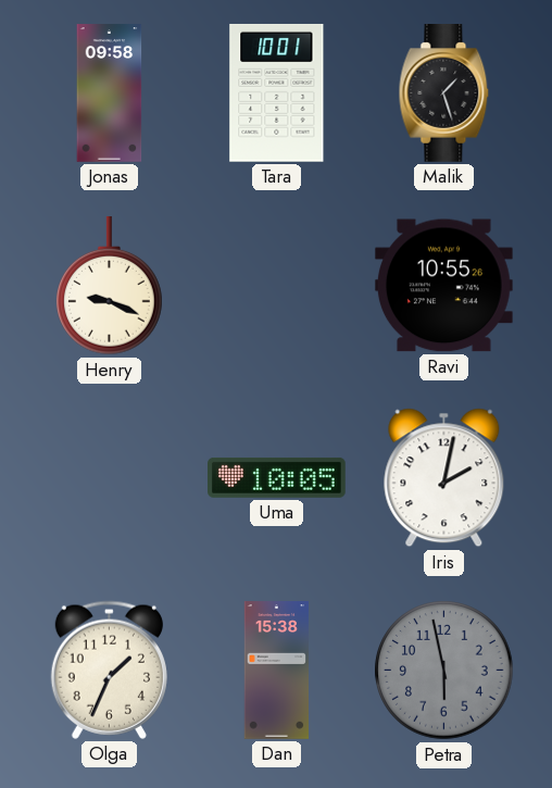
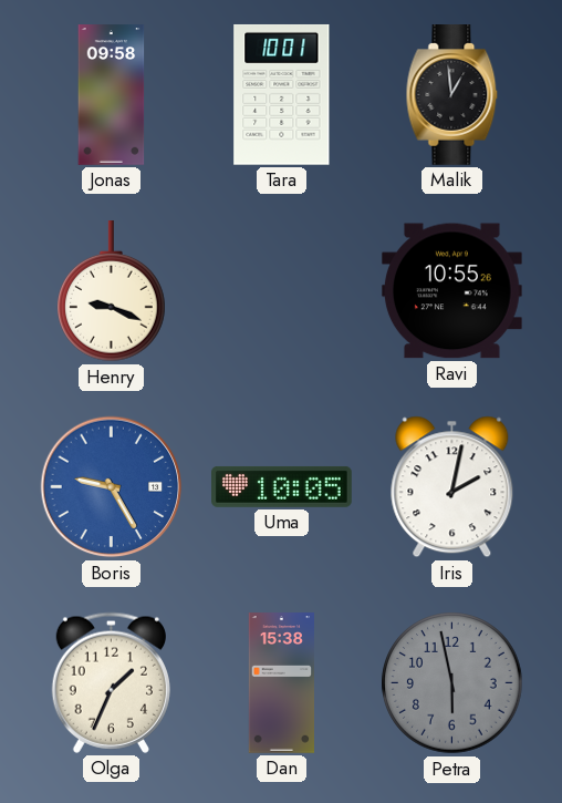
Malik: 1:27 -> 12:59
Boris: none -> 9:25
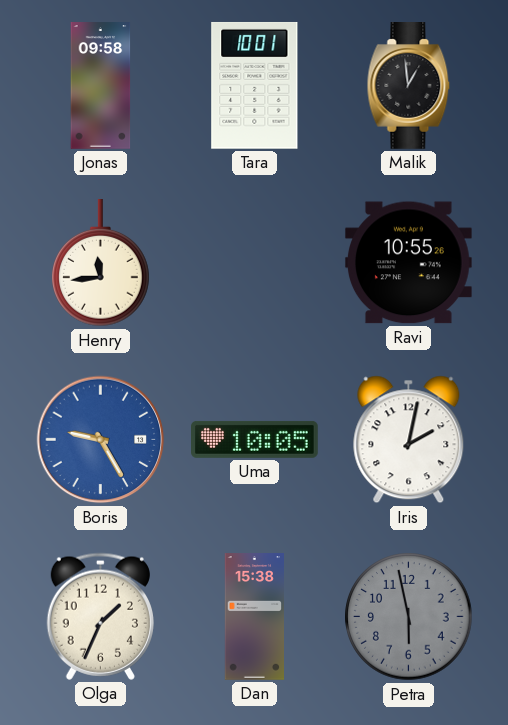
Henry: 9:19 -> 11:44
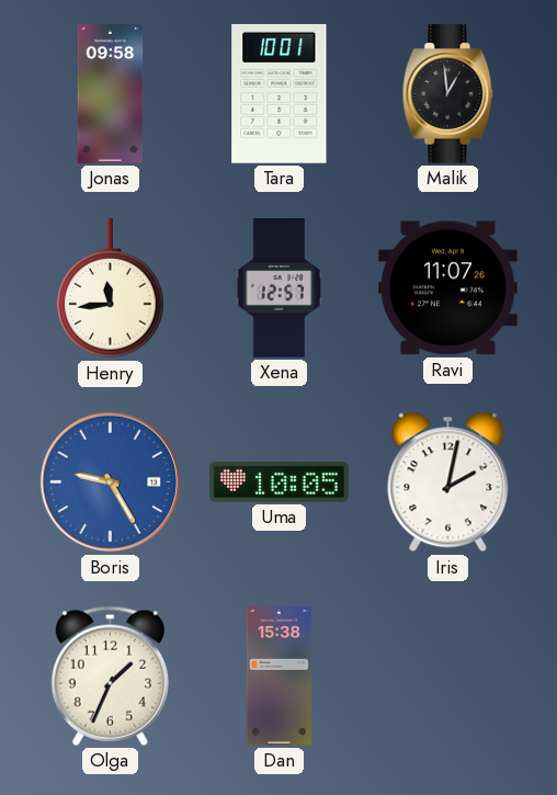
Xena: none -> 12:57
Ravi: 10:55 -> 11:07
Petra: 5:58 -> none
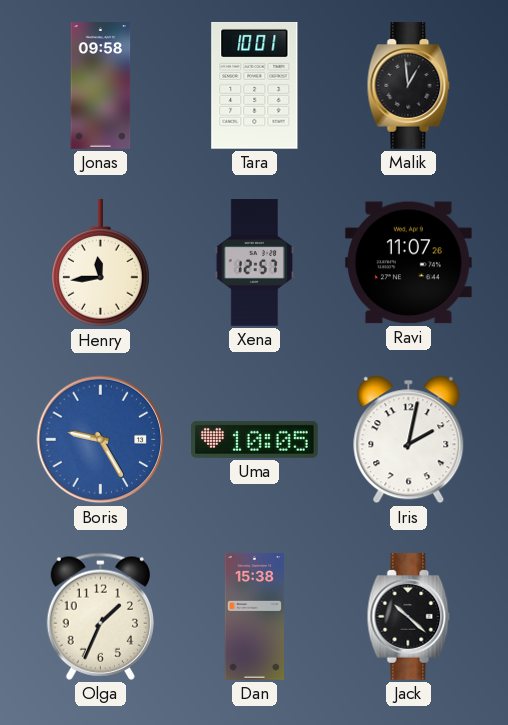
Jack: none -> 10:22
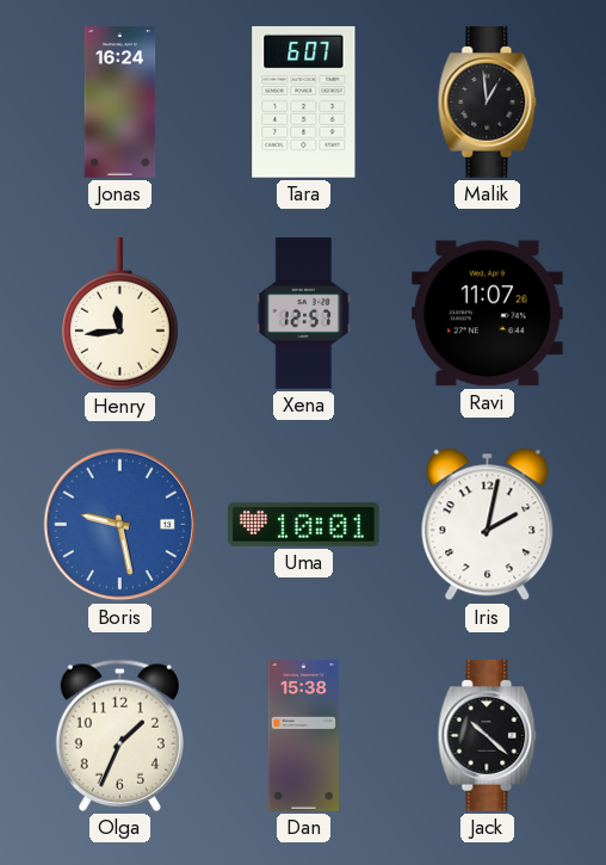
Jonas: 09:58 -> 16:24
Tara: 10:01 -> 6:07
Boris: 9:25 -> 9:28
Uma: 10:05 -> 10:01
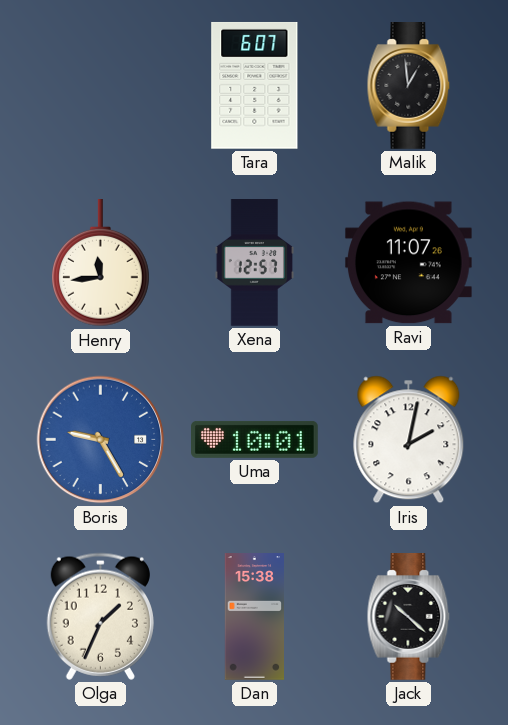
Jonas: 16:24 -> none
Boris: 9:28 -> 9:25
